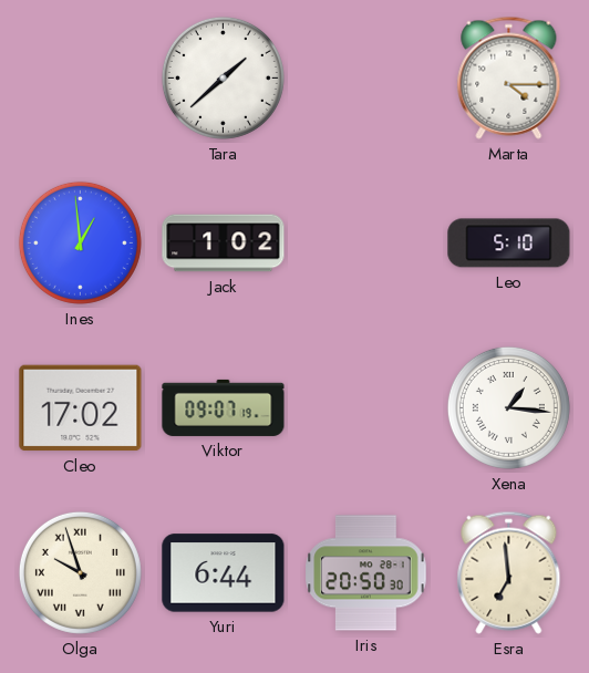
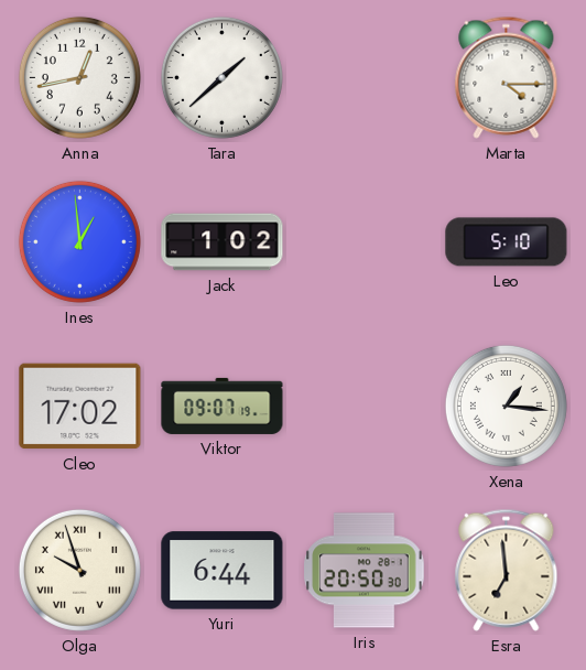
Anna: none -> 12:43
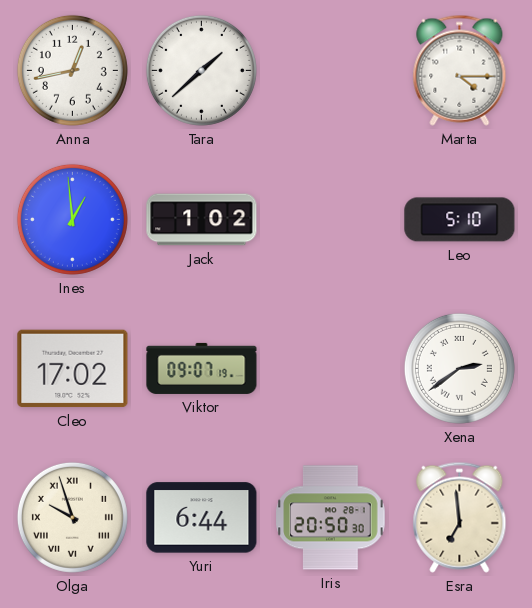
Xena: 1:16 -> 2:39
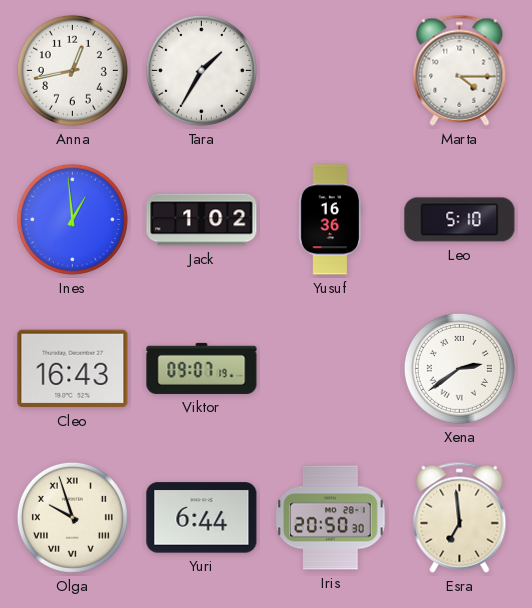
Tara: 1:38 -> 1:35
Yusuf: none -> 16:36
Cleo: 17:02 -> 16:43
